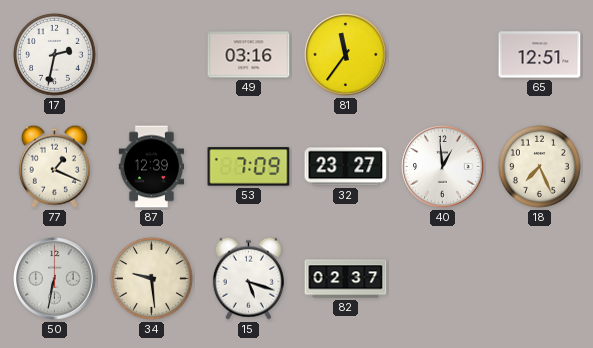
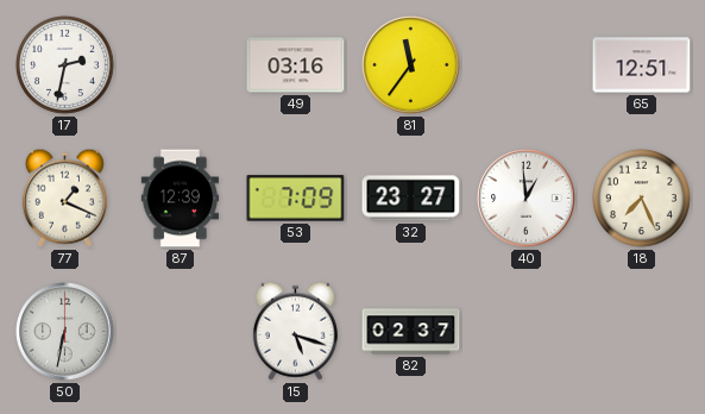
34: 9:29 -> none
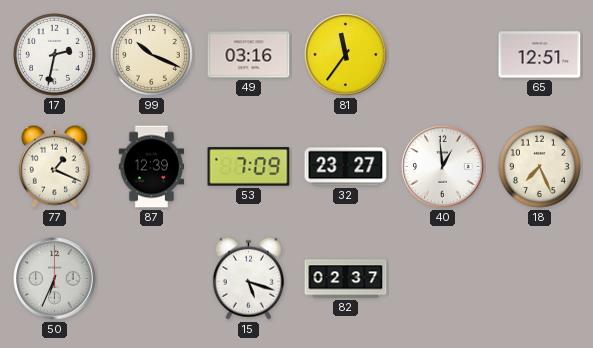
99: none -> 10:19
50: 6:32 -> 6:34
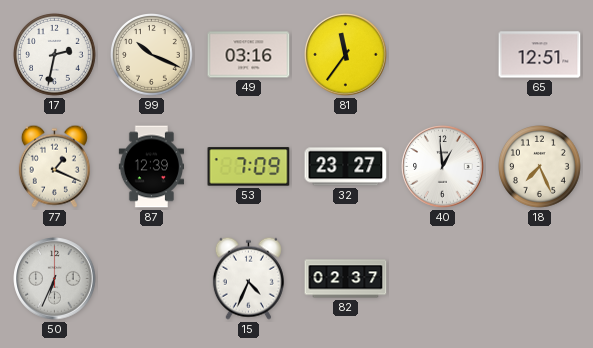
15: 5:18 -> 4:34
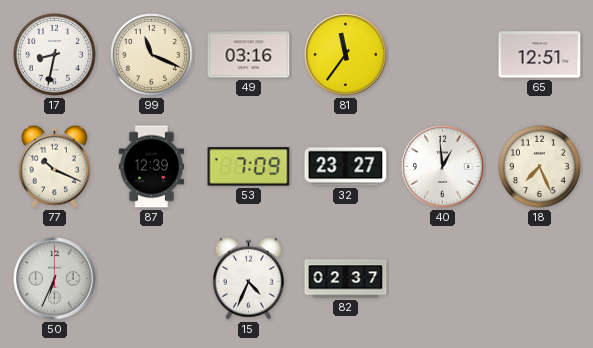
17: 2:32 -> 8:32
99: 10:19 -> 11:19
77: 1:19 -> 10:19
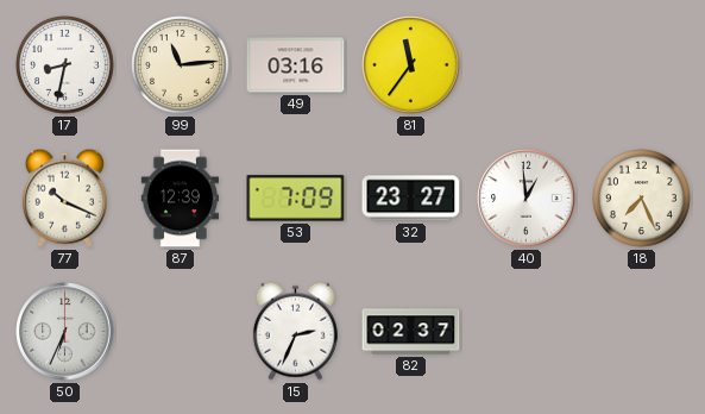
99: 11:19 -> 11:14
65: 12:51 -> none
15: 4:34 -> 2:34
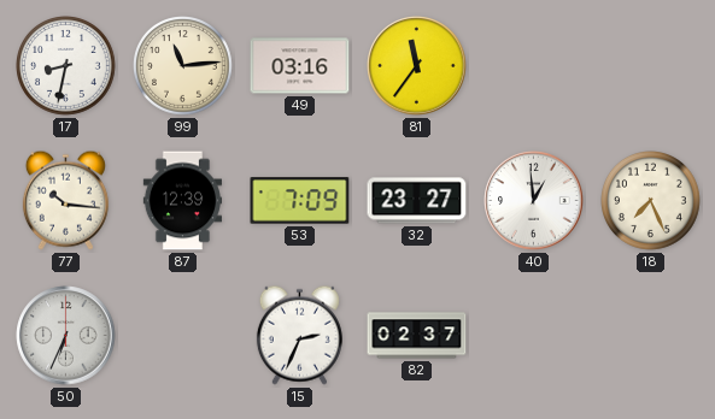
77: 10:19 -> 10:16
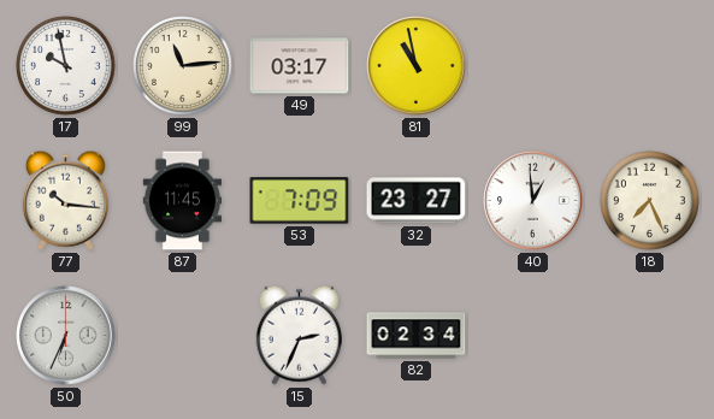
17: 8:32 -> 9:58
49: 03:16 -> 03:17
81: 11:36 -> 10:58
87: 12:39 -> 11:45
82: 02:37 -> 02:34
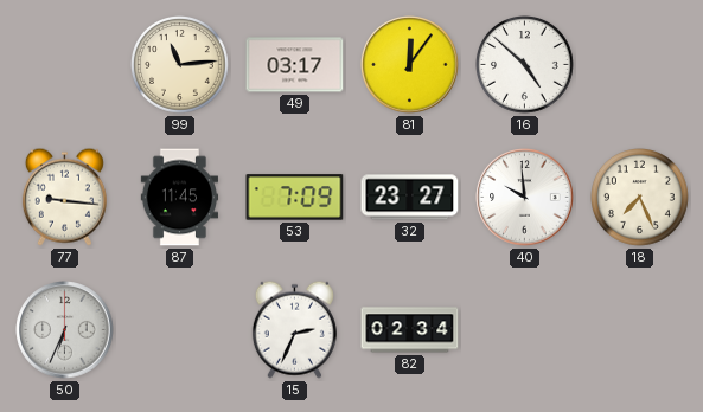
17: 9:58 -> none
81: 10:58 -> 12:06
16: none -> 4:52
77: 10:16 -> 9:16
40: 12:59 -> 9:59
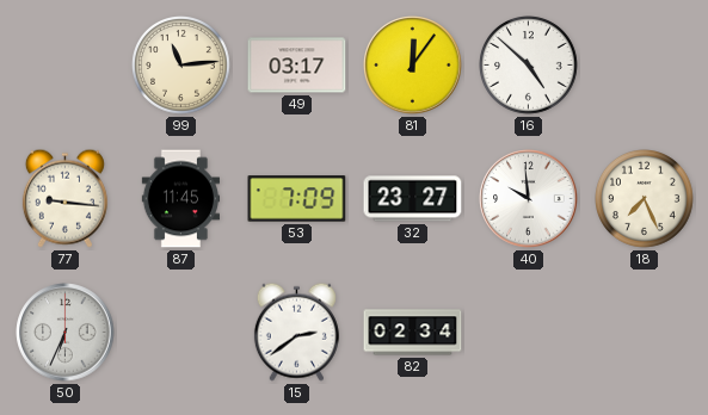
15: 2:34 -> 2:39
